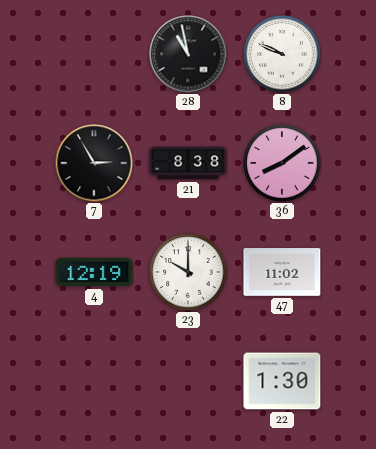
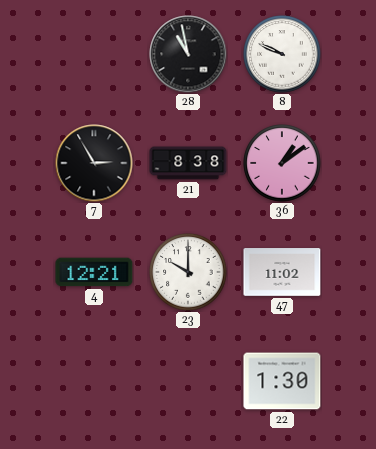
36: 8:09 -> 1:09
4: 12:19 -> 12:21
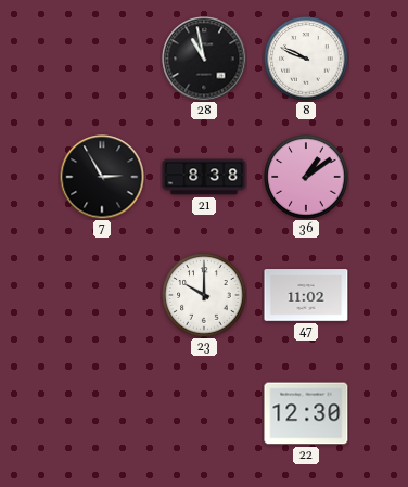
4: 12:21 -> none
22: 1:30 -> 12:30
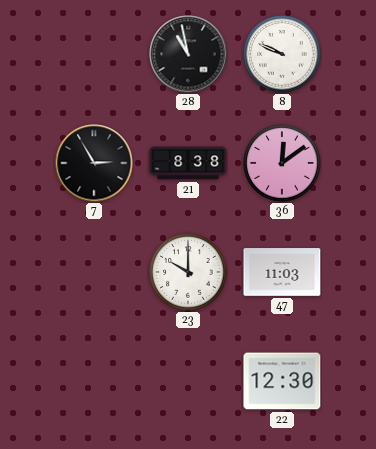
36: 1:09 -> 12:09
47: 11:02 -> 11:03
